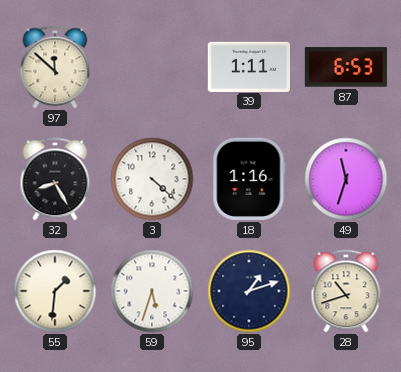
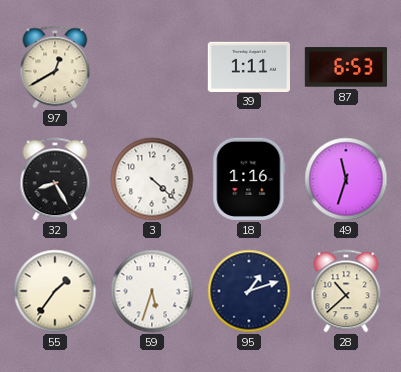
97: 11:52 -> 12:40
55: 1:31 -> 1:36
28: 10:42 -> 10:38
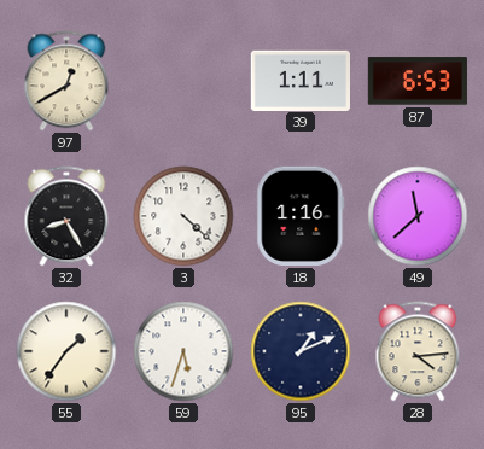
49: 11:33 -> 11:38
95: 1:12 -> 1:11
28: 10:38 -> 4:14
